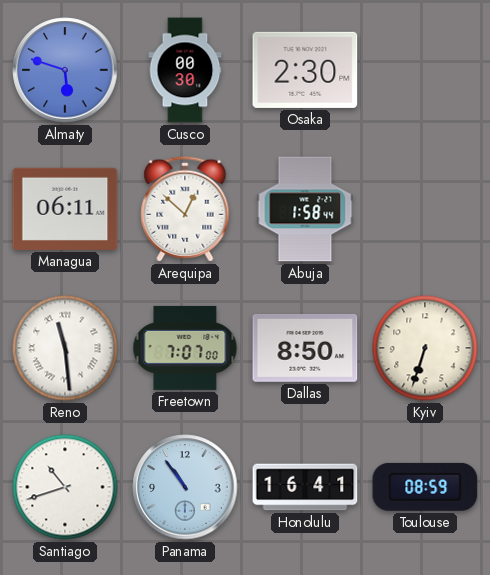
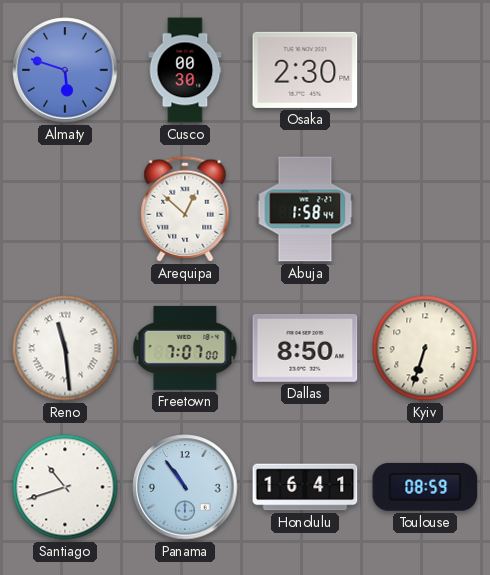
Managua: 06:11 -> none
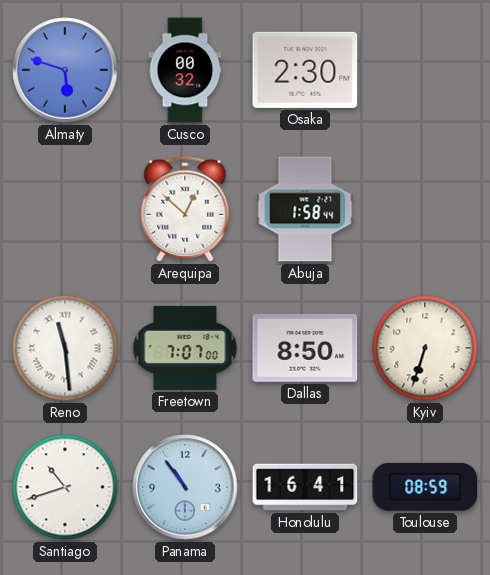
Cusco: 00:30 -> 00:32
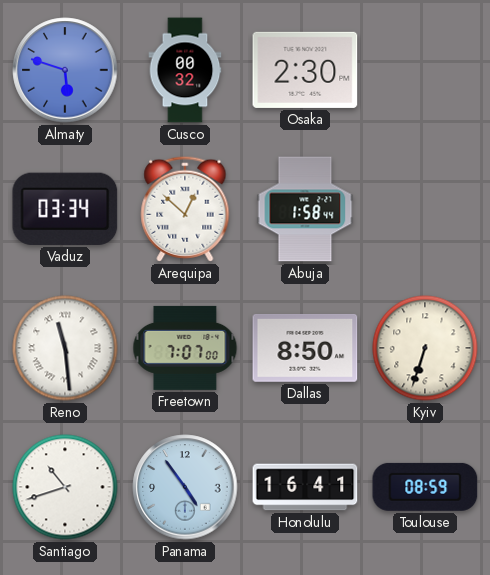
Vaduz: none -> 03:34
Panama: 10:54 -> 4:54
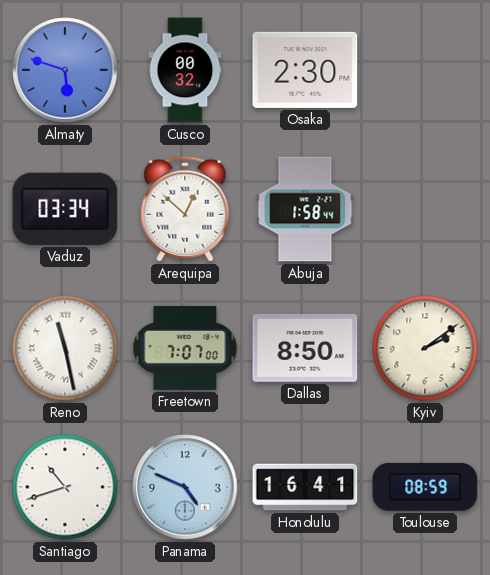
Reno: 11:29 -> 11:28
Kyiv: 6:33 -> 2:09
Panama: 4:54 -> 4:49
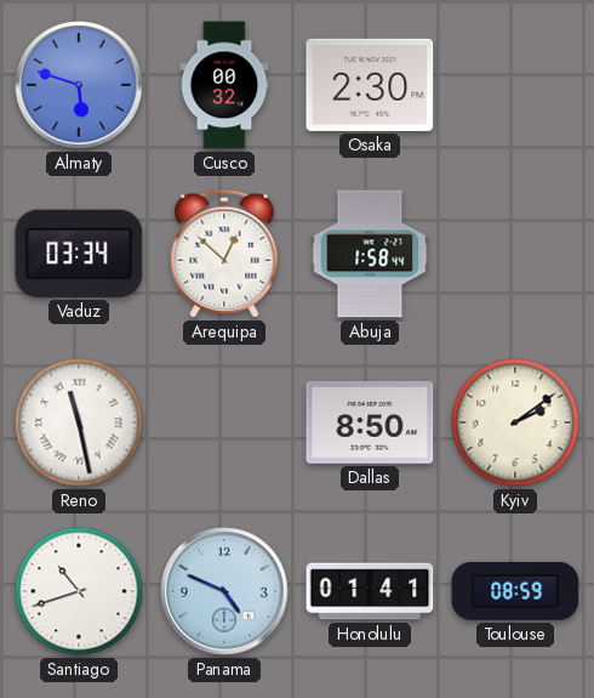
Freetown: 7:07 -> none
Honolulu: 16:41 -> 01:41
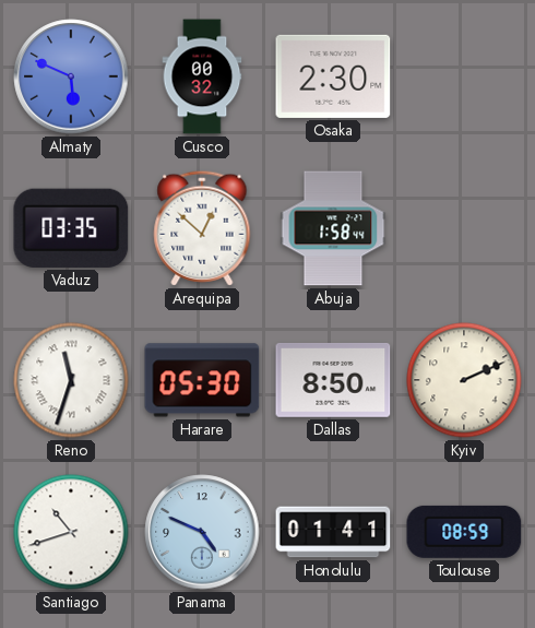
Almaty: 5:48 -> 5:49
Vaduz: 03:34 -> 03:35
Reno: 11:28 -> 11:33
Harare: none -> 05:30
Kyiv: 2:09 -> 2:11
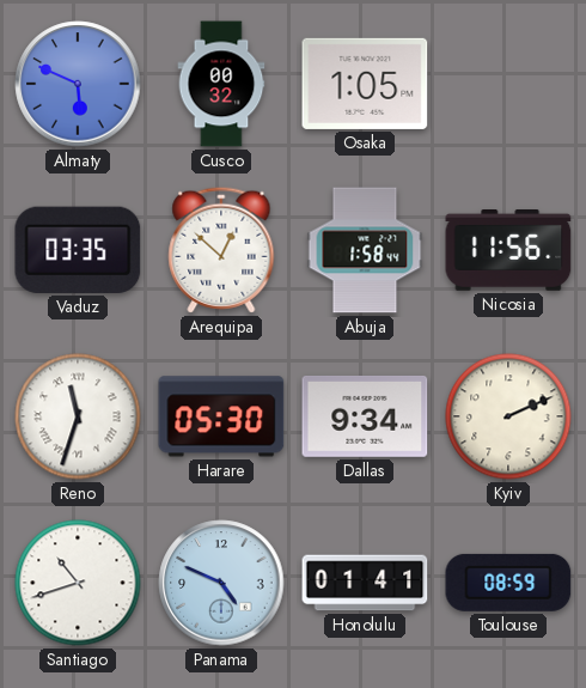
Osaka: 2:30 -> 1:05
Nicosia: none -> 11:56
Dallas: 8:50 -> 9:34
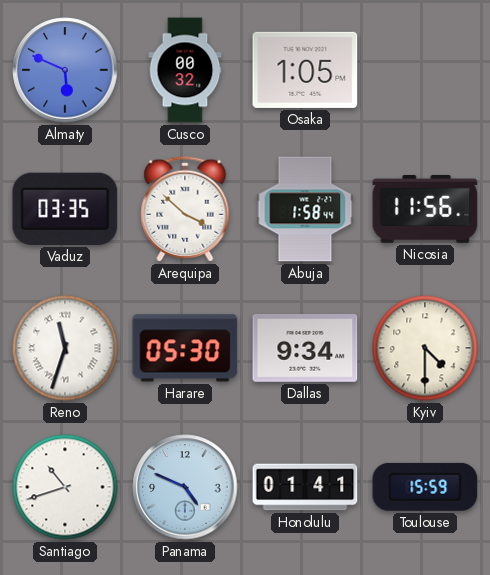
Arequipa: 12:52 -> 3:52
Kyiv: 2:11 -> 4:30
Toulouse: 08:59 -> 15:59
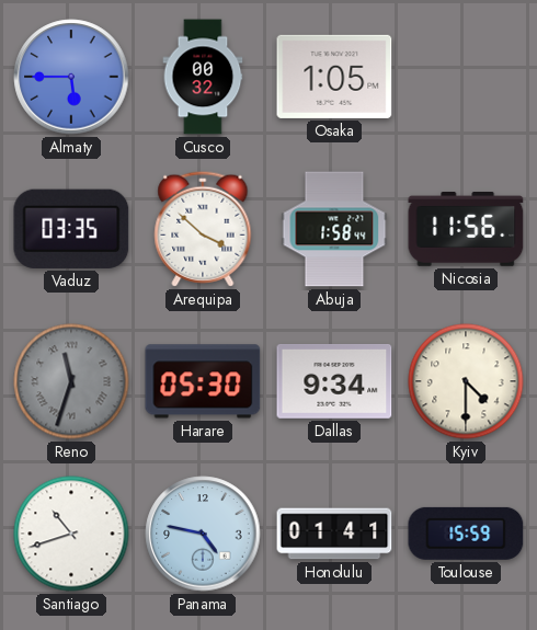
Almaty: 5:49 -> 5:45
Reno dial: white -> grey
Panama: 4:49 -> 4:47
